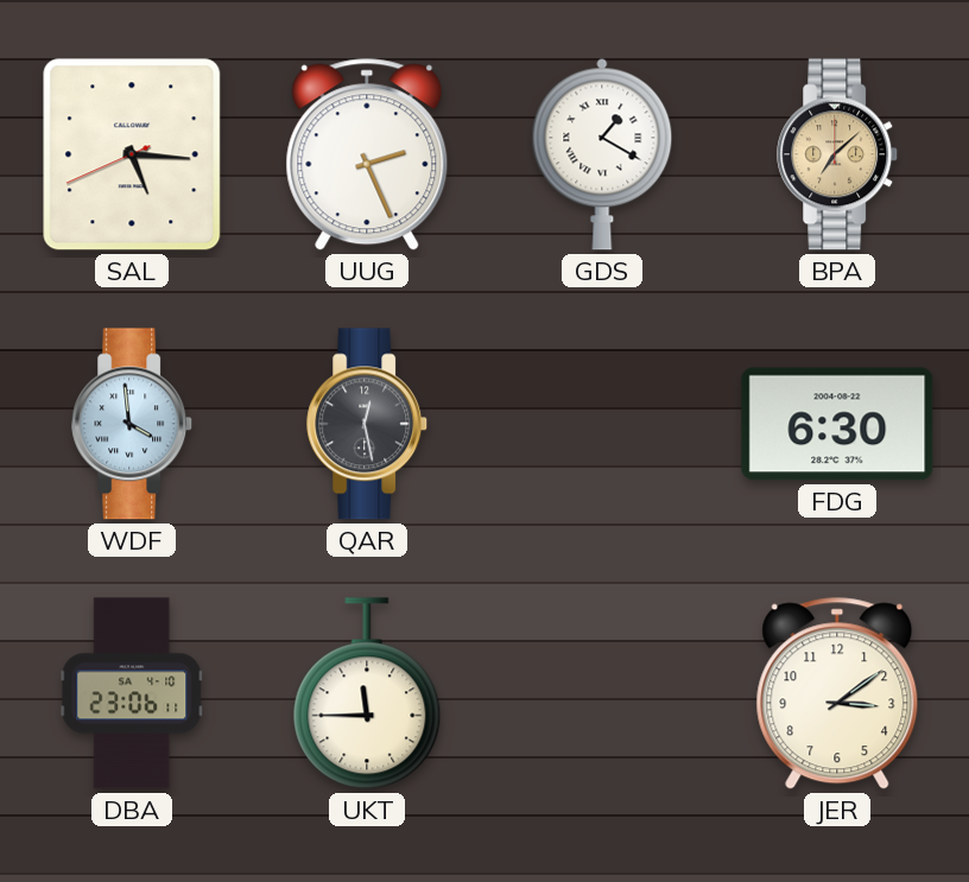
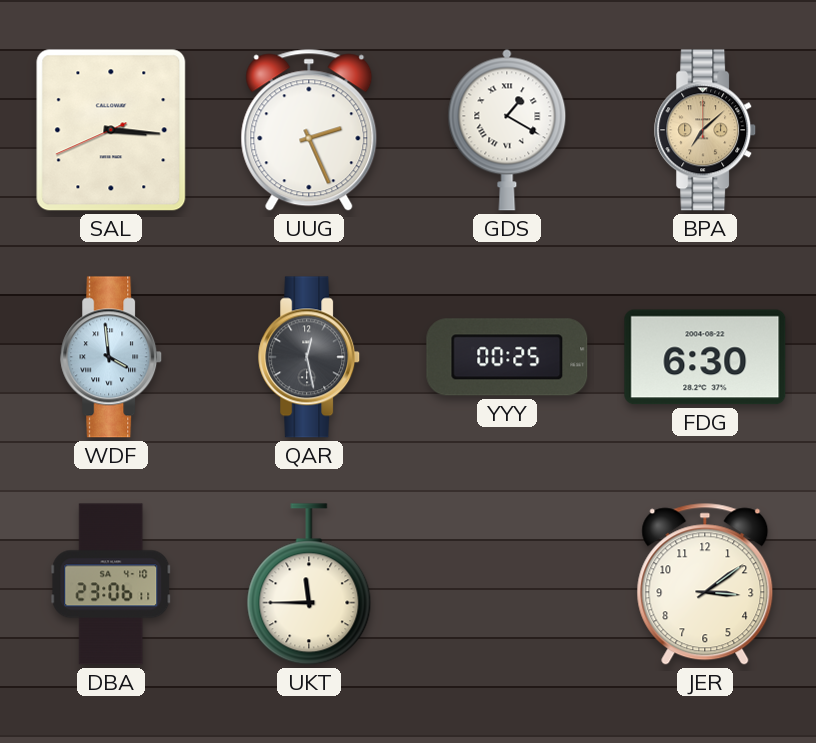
SAL: 5:15 -> 3:15
YYY: none -> 00:25
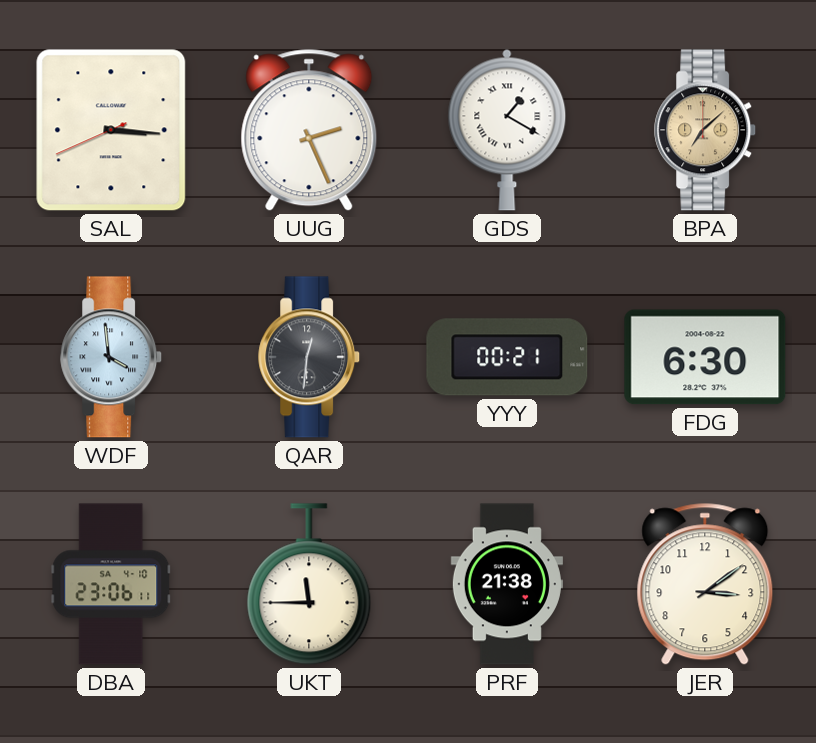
QAR: 12:28 -> 12:31
YYY: 00:25 -> 00:21
PRF: none -> 21:38
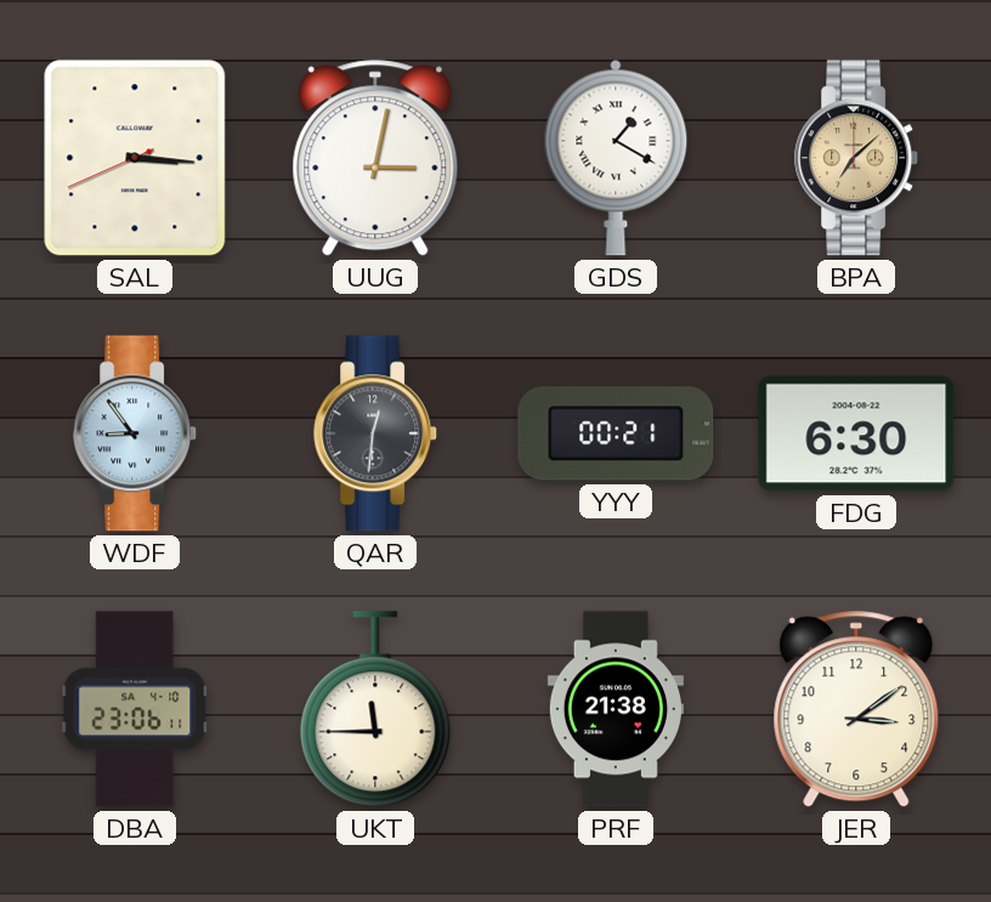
UUG: 2:26 -> 3:02
WDF: 3:59 -> 8:54
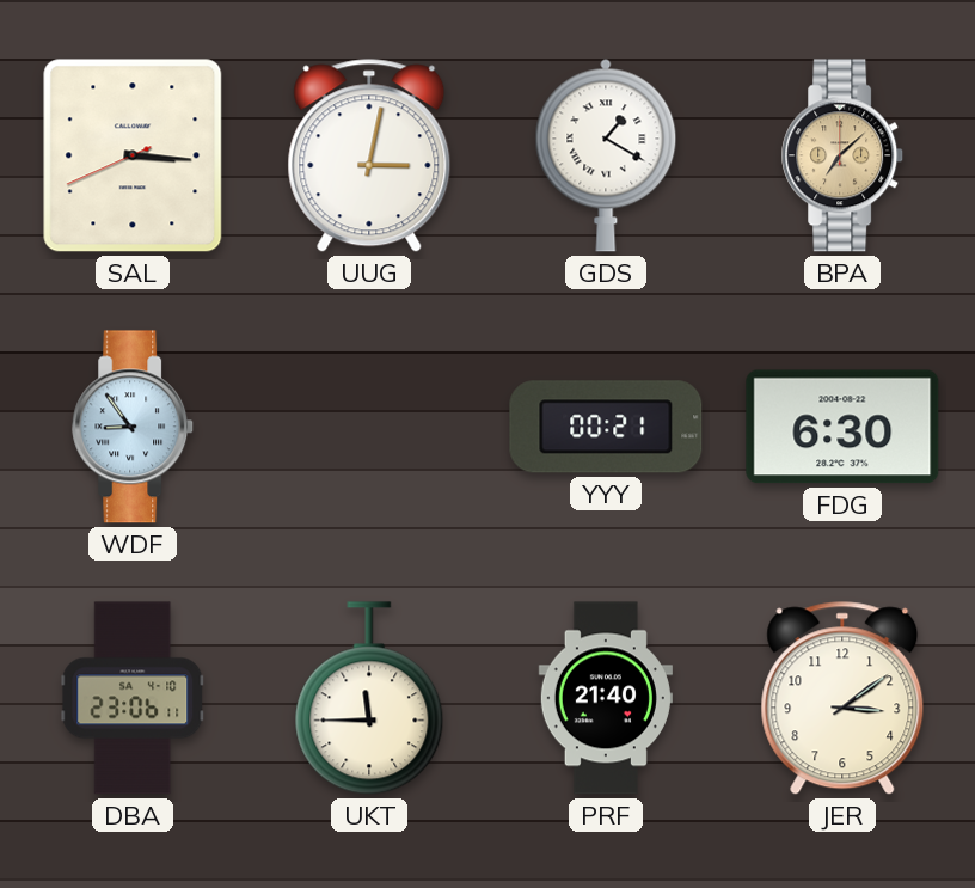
QAR: 12:31 -> none
PRF: 21:38 -> 21:40
